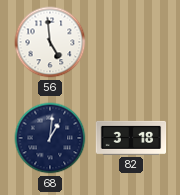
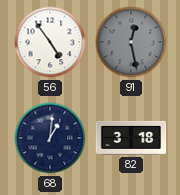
56: 4:59 -> 4:54
91: none -> 12:28
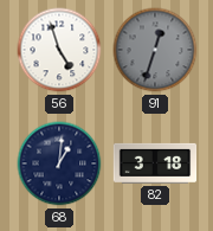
56: 4:54 -> 4:57
91: 12:28 -> 12:33
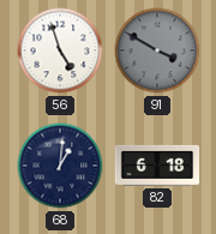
91: 12:33 -> 3:50
82: 3:18 -> 6:18
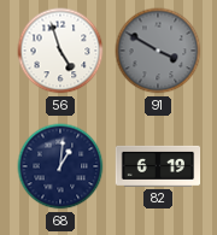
82: 6:18 -> 6:19
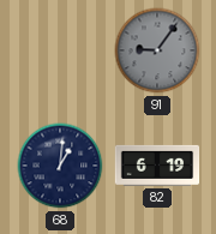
56: 4:57 -> none
91: 3:50 -> 9:06
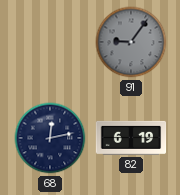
68: 1:01 -> 12:13
